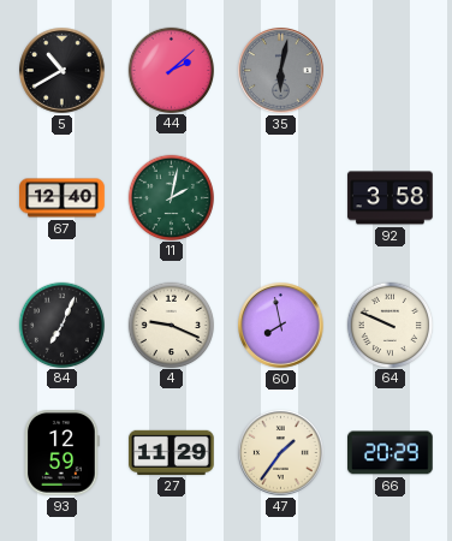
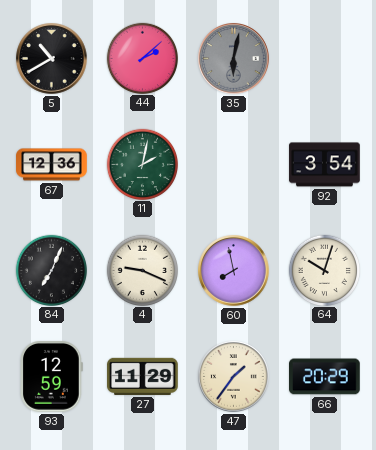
67: 12:40 -> 12:36
92: 3:58 -> 3:54
64: 9:49 -> 10:03
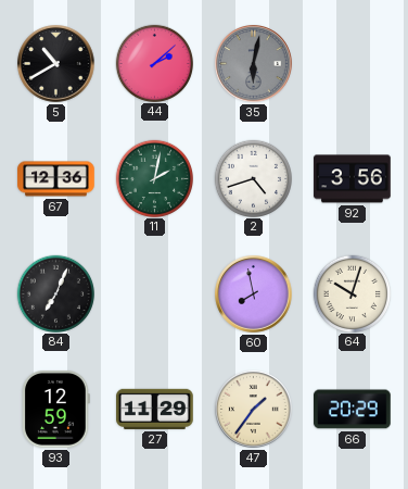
2: none -> 4:42
92: 3:54 -> 3:56
4: 9:19 -> none
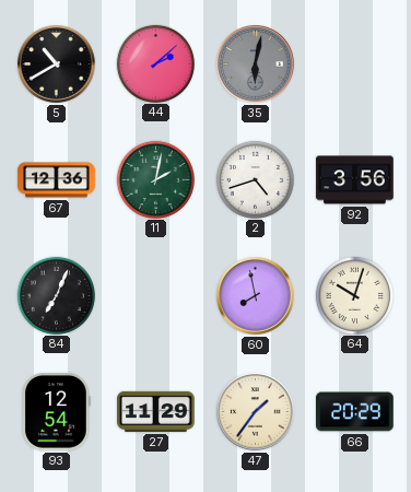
93: 12:59 -> 12:54
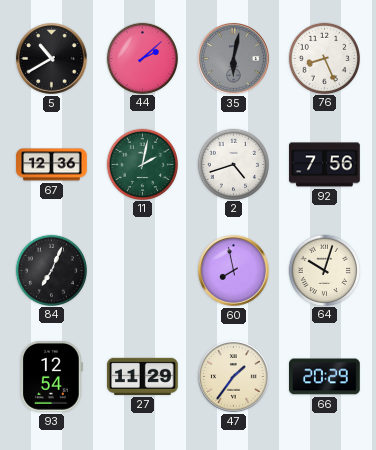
76: none -> 8:26
92: 3:56 -> 7:56
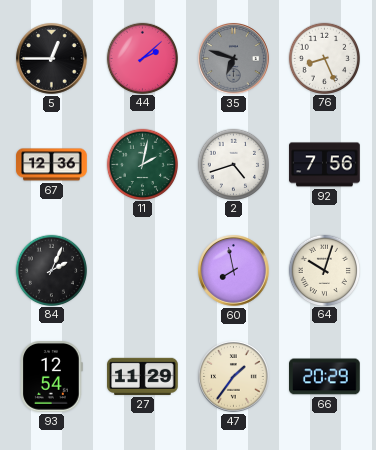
5: 10:40 -> 12:45
35: 6:02 -> 6:48
84: 7:04 -> 2:04
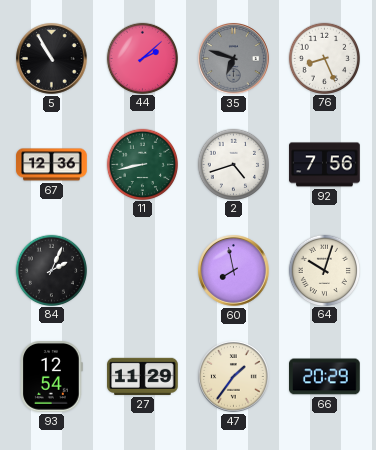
5: 12:45 -> 10:55
11: 2:02 -> 8:43
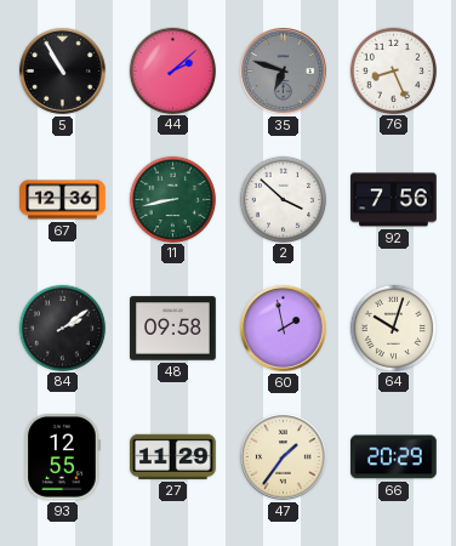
2: 4:42 -> 3:52
84: 2:04 -> 2:09
48: none -> 09:58
60: 7:58 -> 1:58
93: 12:54 -> 12:55
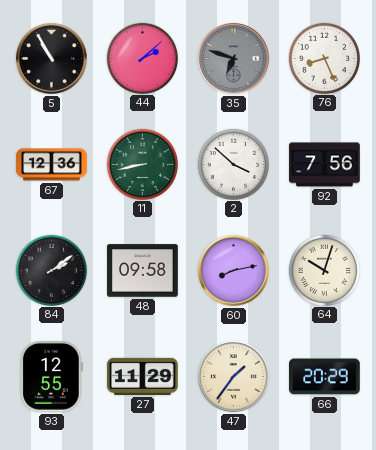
60: 1:58 -> 8:13
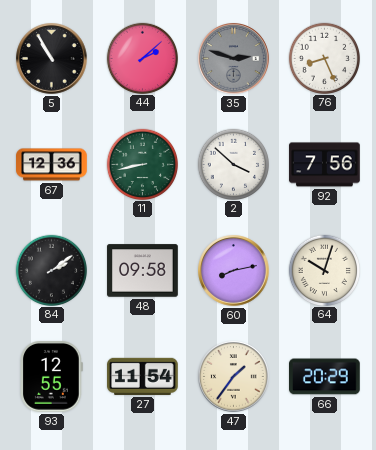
35: 6:48 -> 2:48
27: 11:29 -> 11:54
